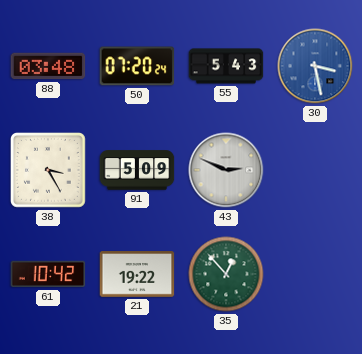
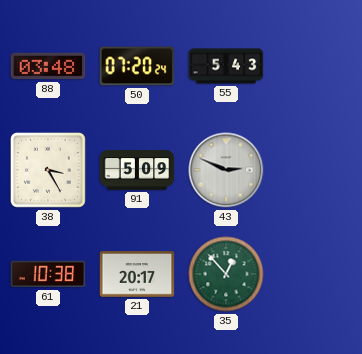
30: 3:28 -> none
61: 10:42 -> 10:38
21: 19:22 -> 20:17
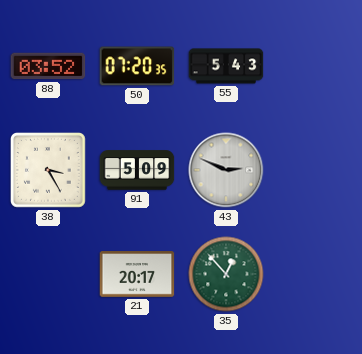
88: 03:48 -> 03:52
50: 07:20:24 -> 07:20:35
61: 10:38 -> none
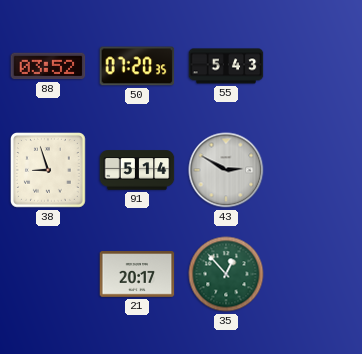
38: 3:25 -> 8:57
91: 5:09 -> 5:14
43: 2:49 -> 2:50
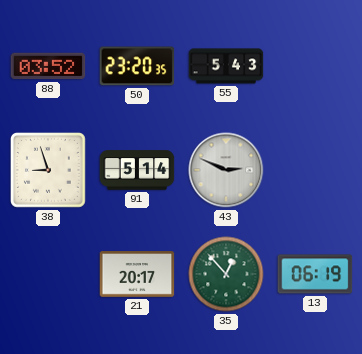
50: 07:20 -> 23:20
43: 2:50 -> 2:49
13: none -> 06:19
